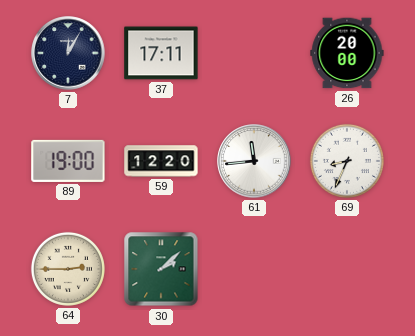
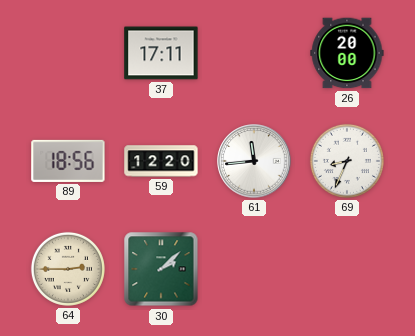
7: 12:05 -> none
89: 19:00 -> 18:56
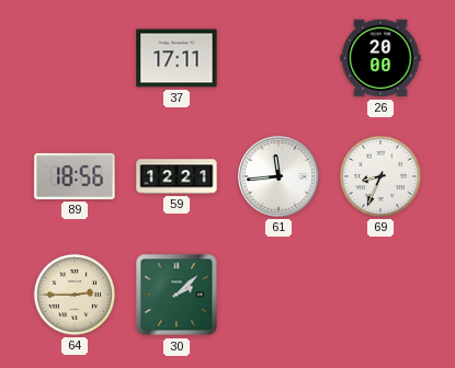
59: 12:20 -> 12:21
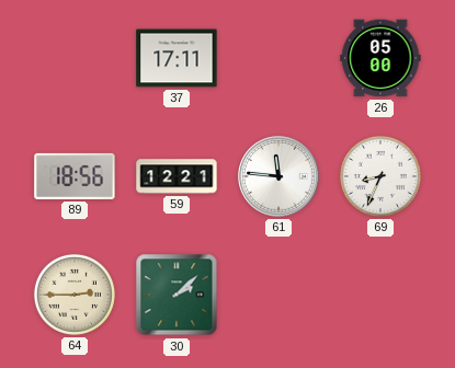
26: 20:00 -> 05:00
61: 11:44 -> 11:46
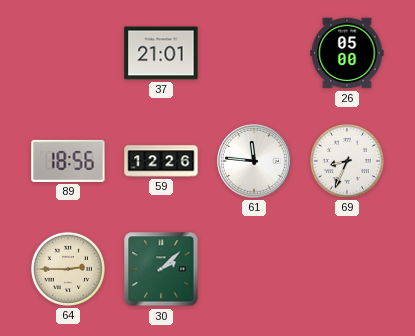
37: 17:11 -> 21:01
59: 12:21 -> 12:26
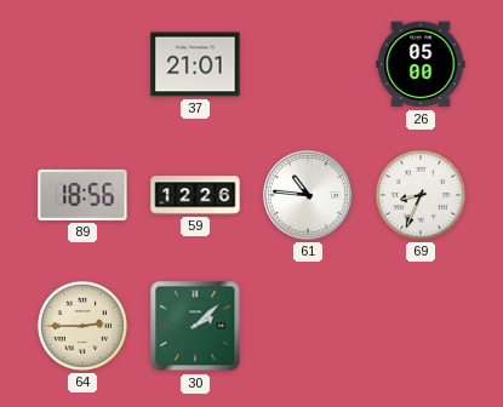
61: 11:46 -> 10:46
